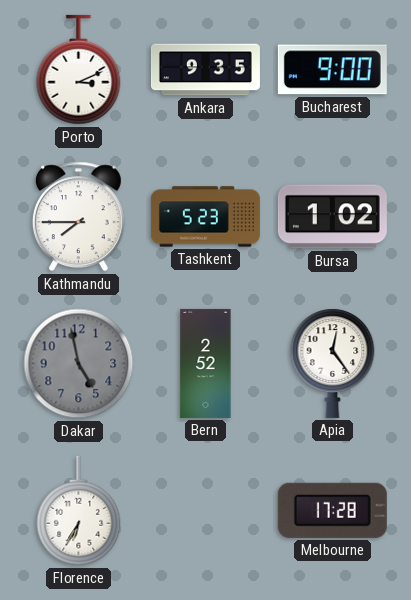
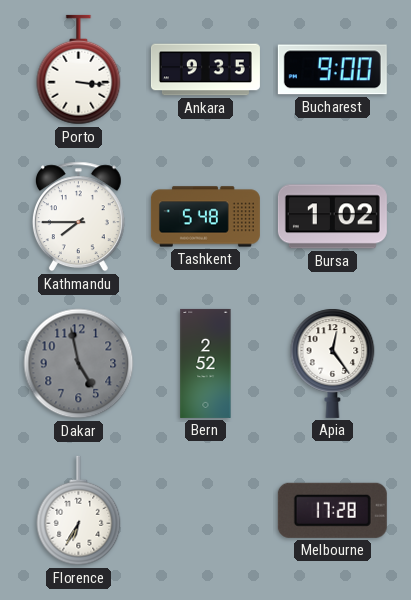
Porto: 3:11 -> 3:16
Tashkent: 5:23 -> 5:48
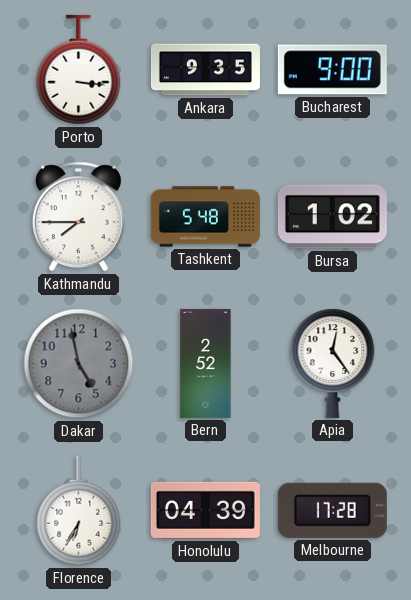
Honolulu: none -> 04:39
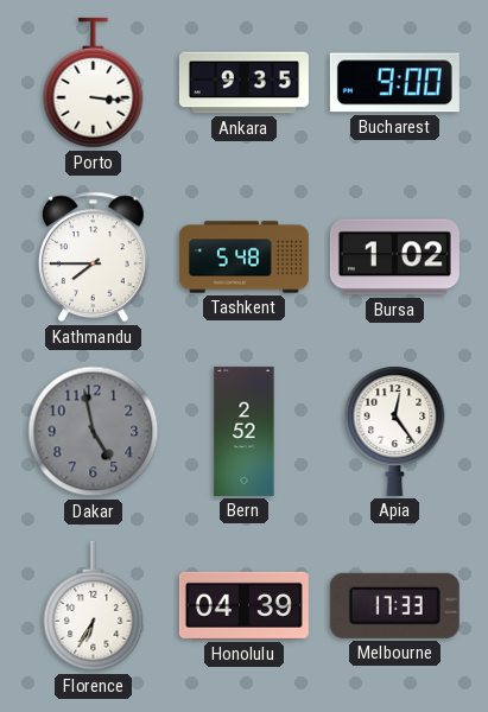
Melbourne: 17:28 -> 17:33
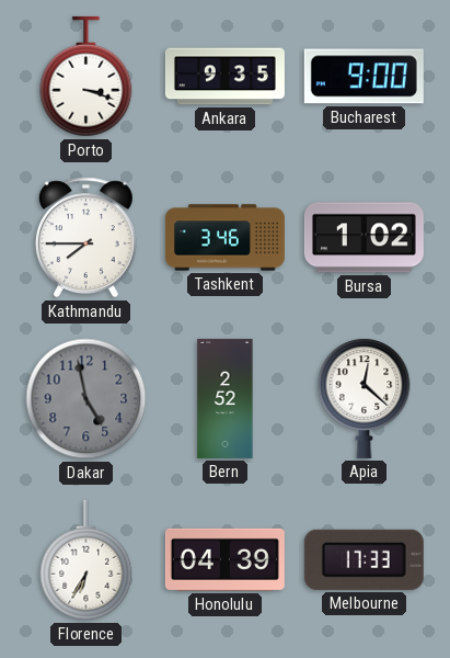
Porto: 3:16 -> 3:18
Tashkent: 5:48 -> 3:46
Apia: 12:24 -> 12:22
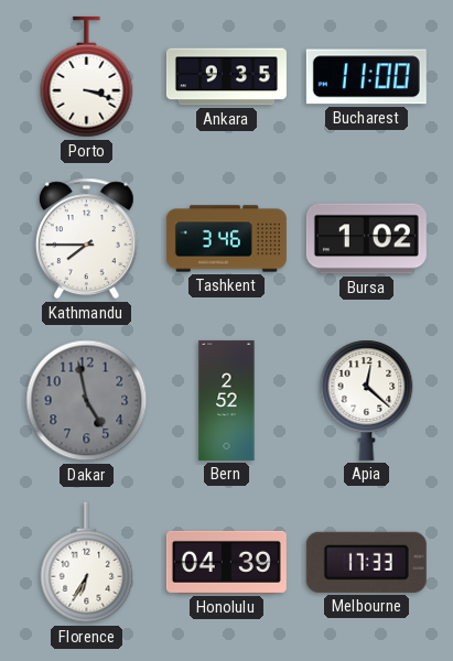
Bucharest: 9:00 -> 11:00
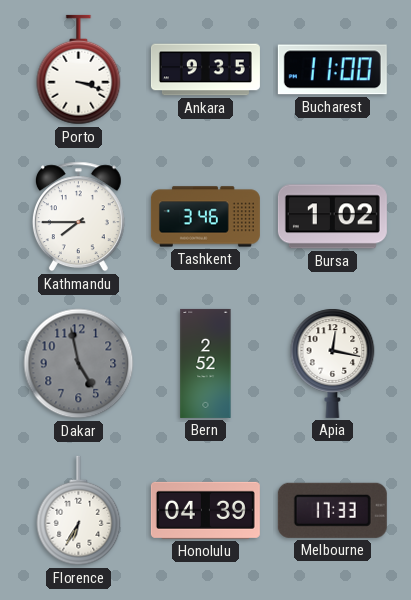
Apia: 12:22 -> 12:17
